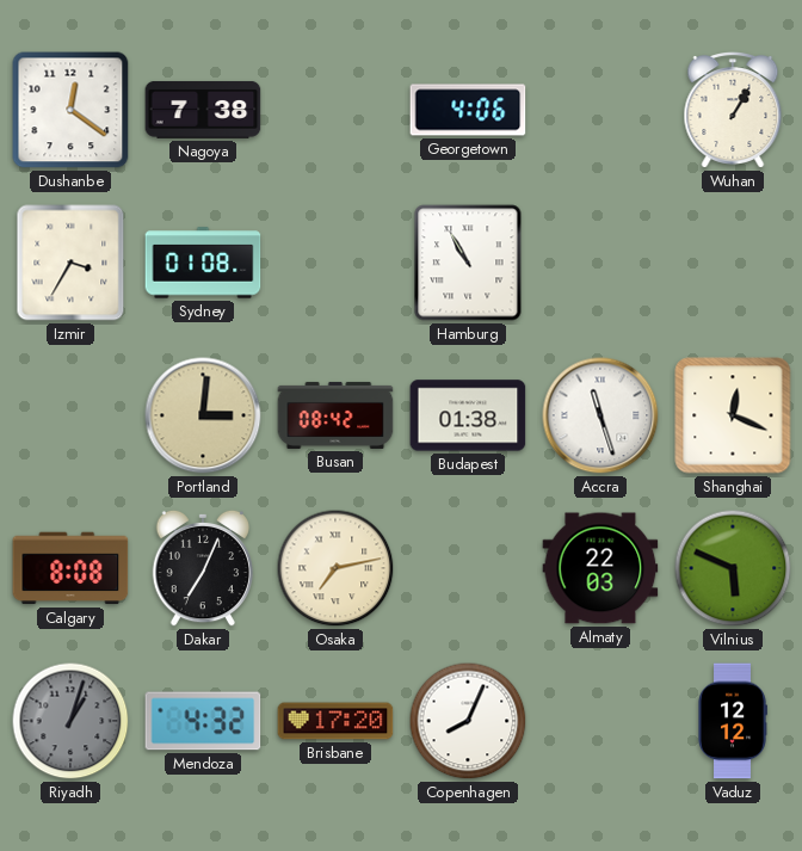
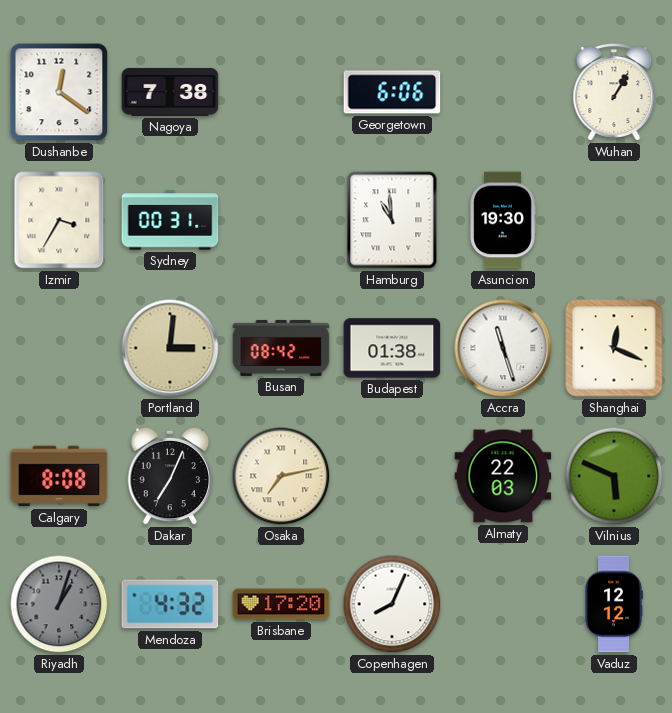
Georgetown: 4:06 -> 6:06
Sydney: 01:08 -> 00:31
Hamburg: 10:55 -> 10:59
Asuncion: none -> 19:30
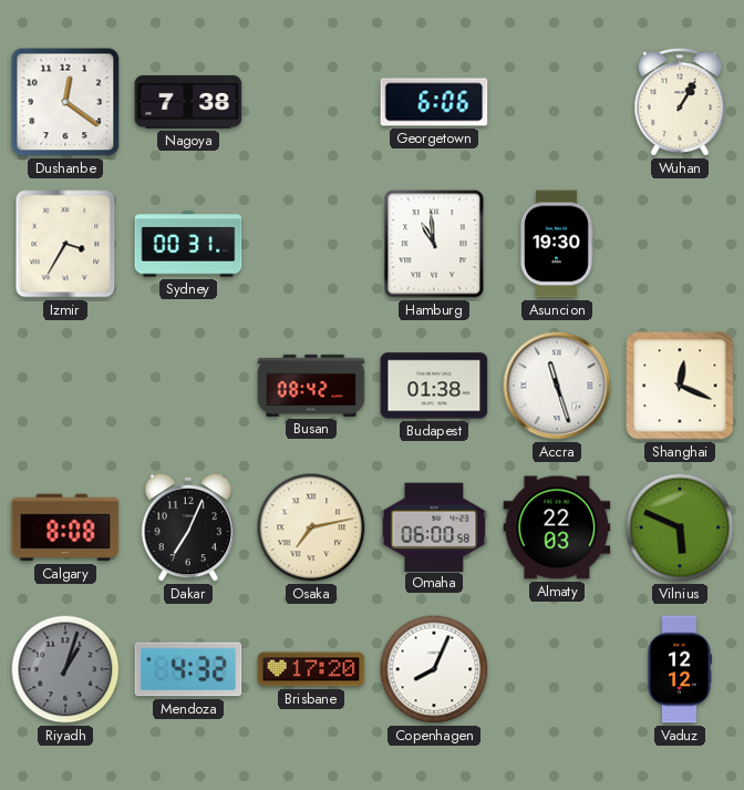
Portland: 3:01 -> none
Omaha: none -> 06:00
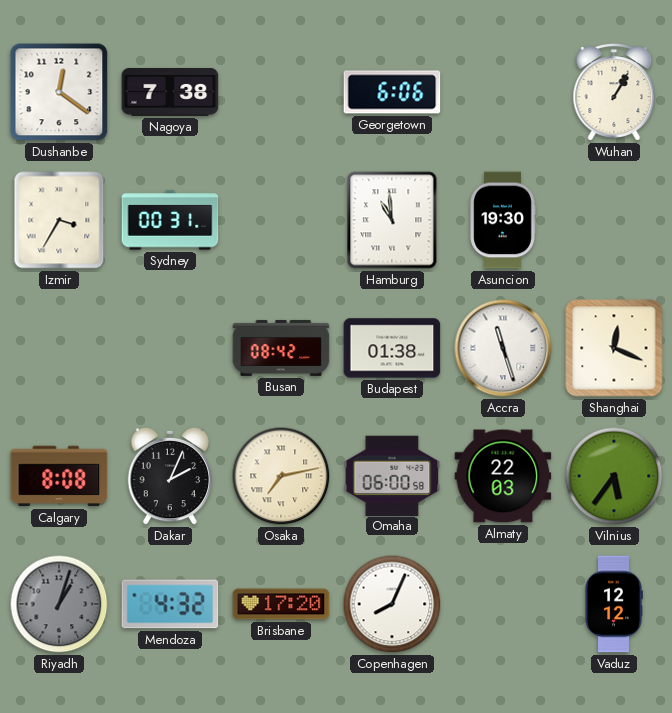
Dakar: 7:04 -> 2:04
Vilnius: 5:49 -> 5:36
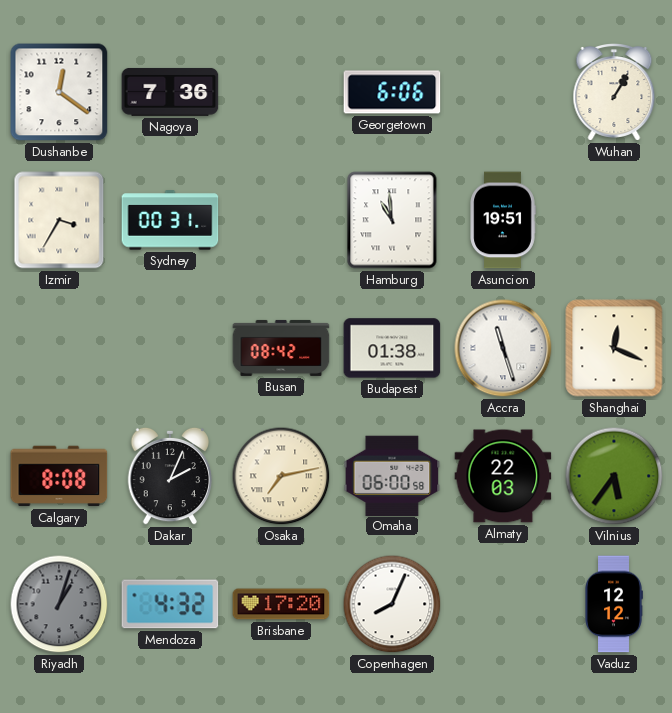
Nagoya: 7:38 -> 7:36
Asuncion: 19:30 -> 19:51
